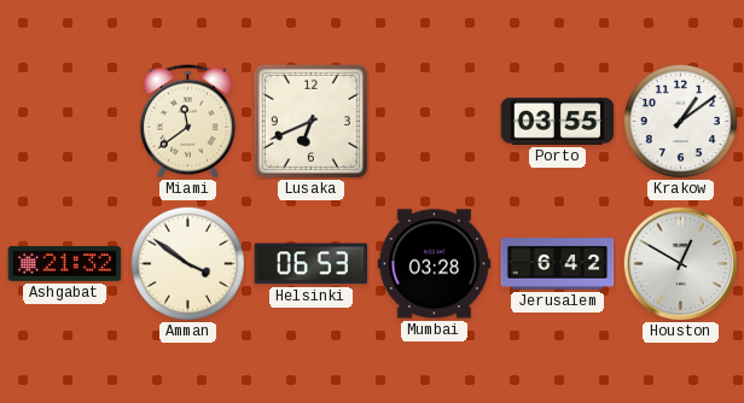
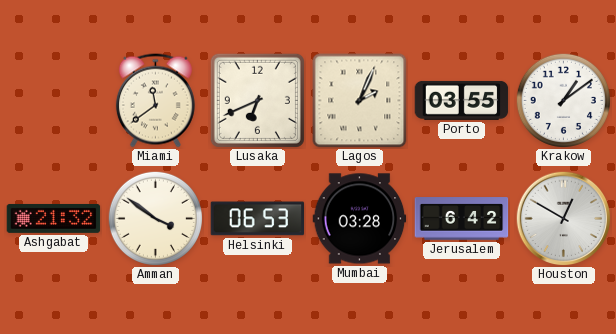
Lagos: none -> 2:04
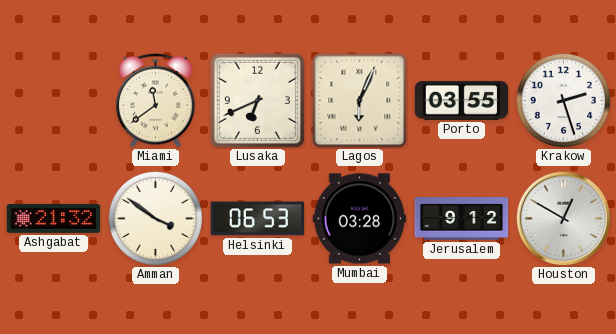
Lagos: 2:04 -> 6:04
Krakow: 1:09 -> 2:27
Jerusalem: 6:42 -> 9:12
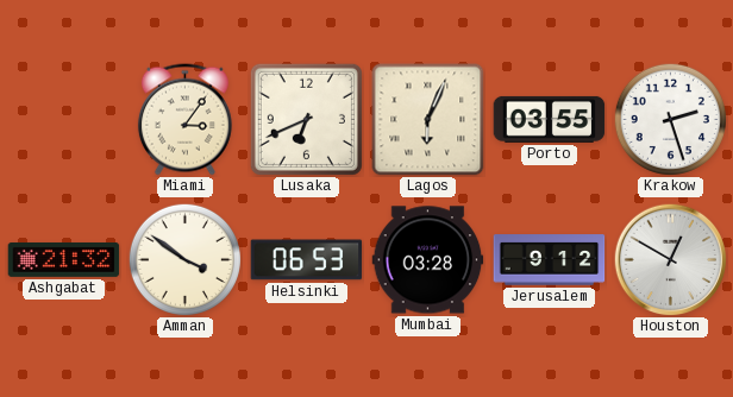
Miami: 11:39 -> 3:06
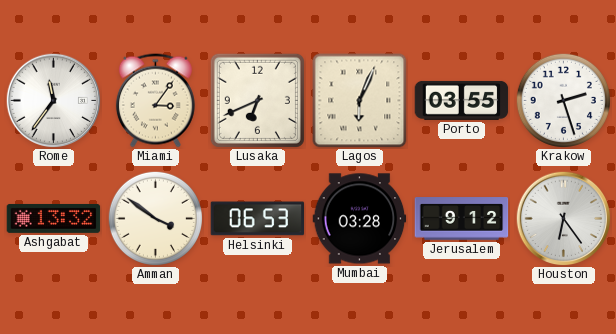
Rome: none -> 11:36
Ashgabat: 21:32 -> 13:32
Houston: 12:50 -> 6:24
